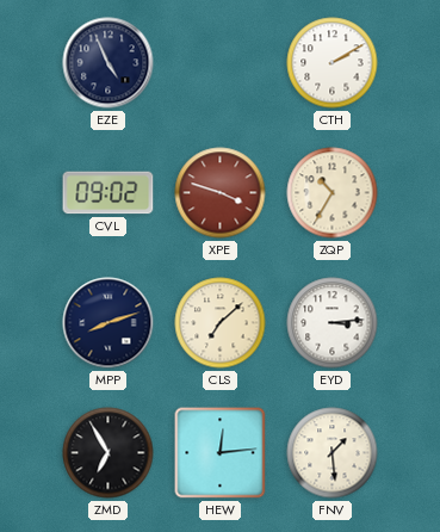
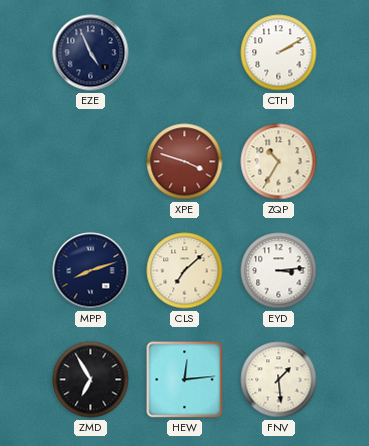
CVL: 09:02 -> none
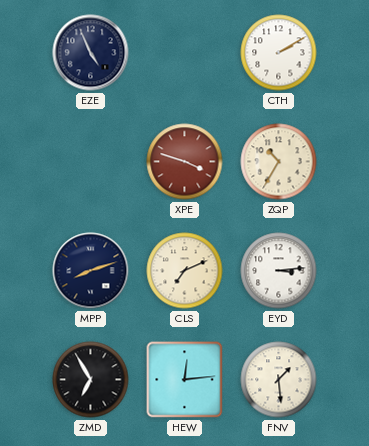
CLS: 7:08 -> 7:11
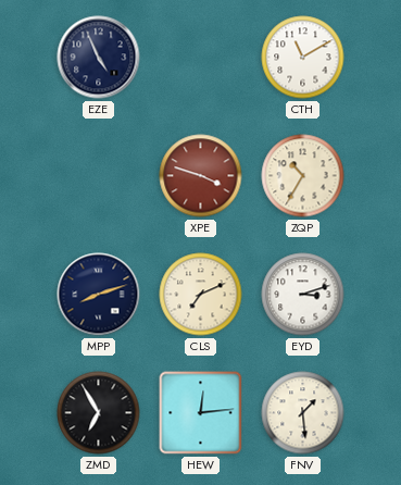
CTH: 2:10 -> 11:10
EYD: 3:14 -> 3:12
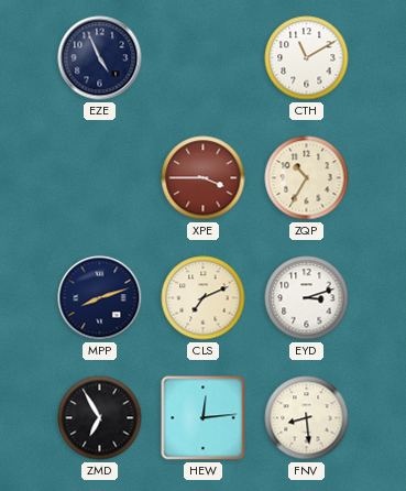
XPE: 3:48 -> 3:45
FNV: 1:29 -> 8:29
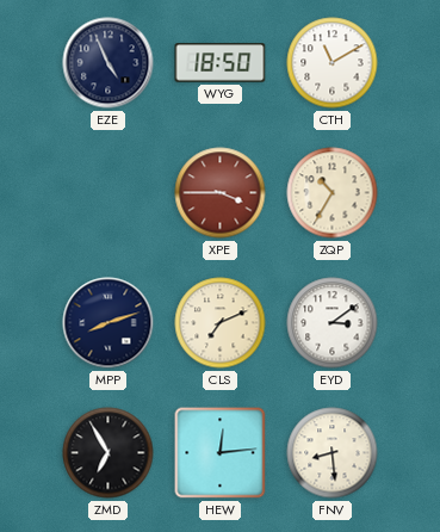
WYG: none -> 18:50
EYD: 3:12 -> 3:09
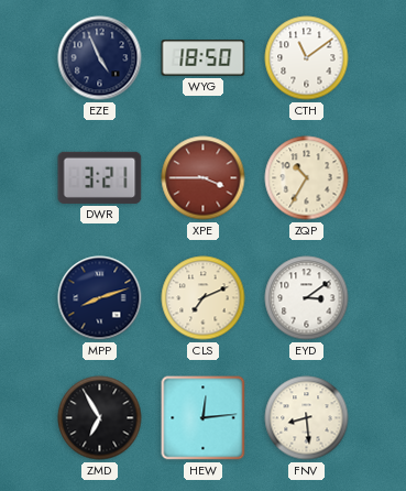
CTH: 11:10 -> 11:09
DWR: none -> 3:21
